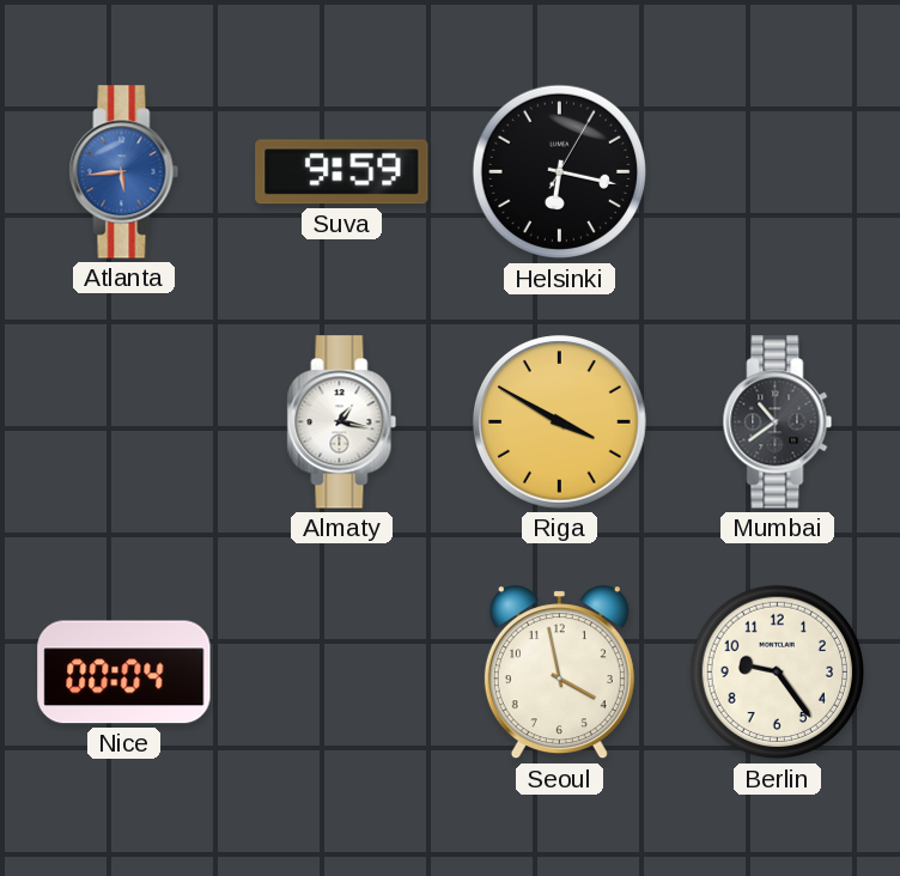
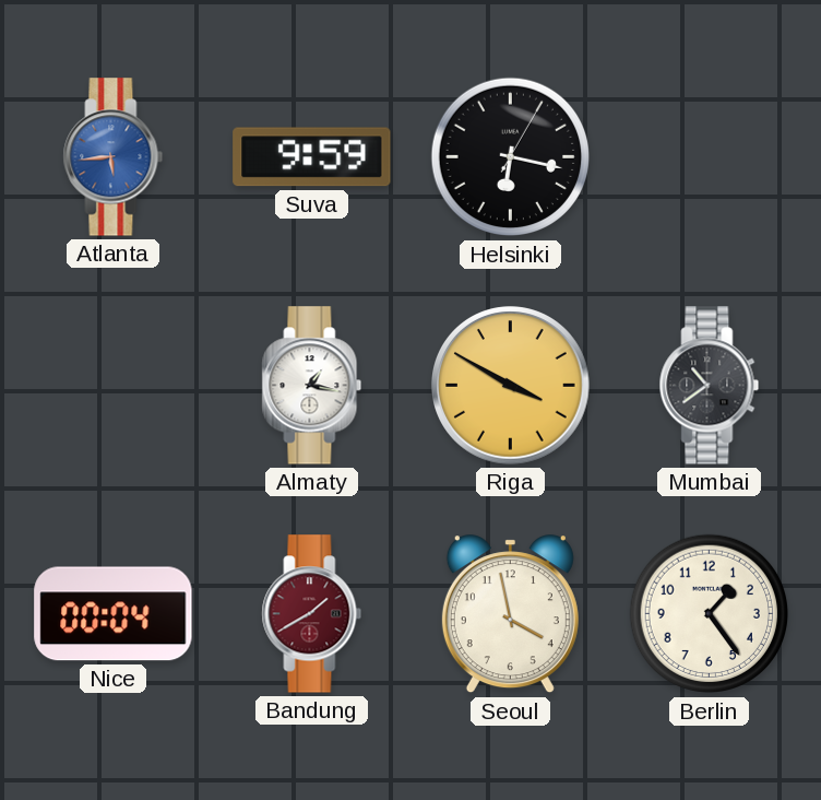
Bandung: none -> 1:40
Berlin: 9:24 -> 1:24
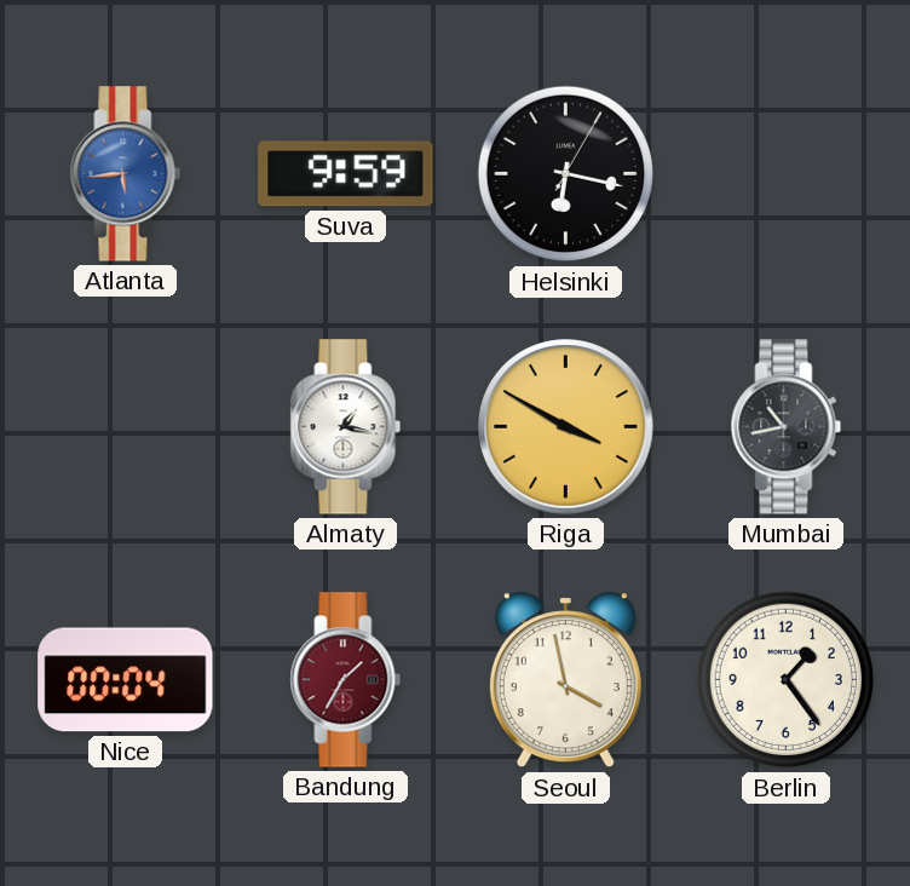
Mumbai: 10:39 -> 10:43
Bandung: 1:40 -> 1:35
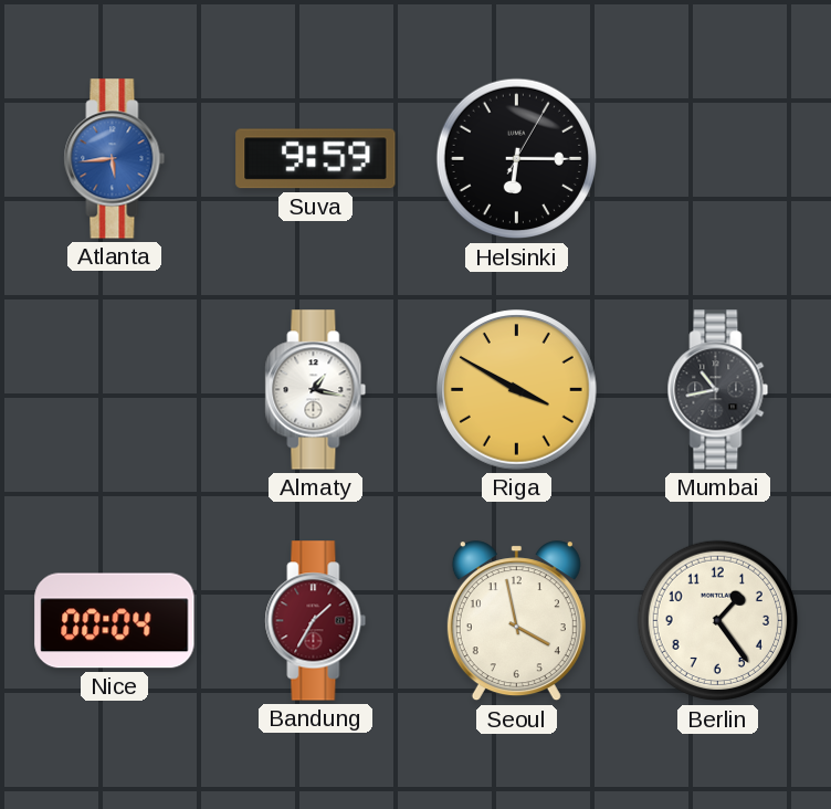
Helsinki: 6:17 -> 6:15
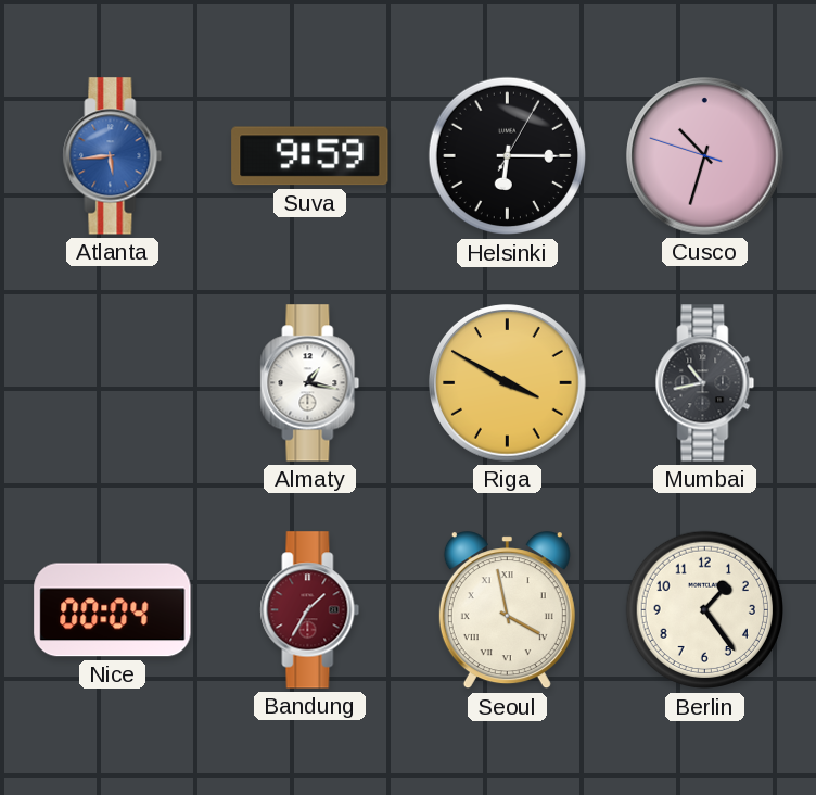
Cusco: none -> 10:32
Seoul numerals: Arabic -> Roman
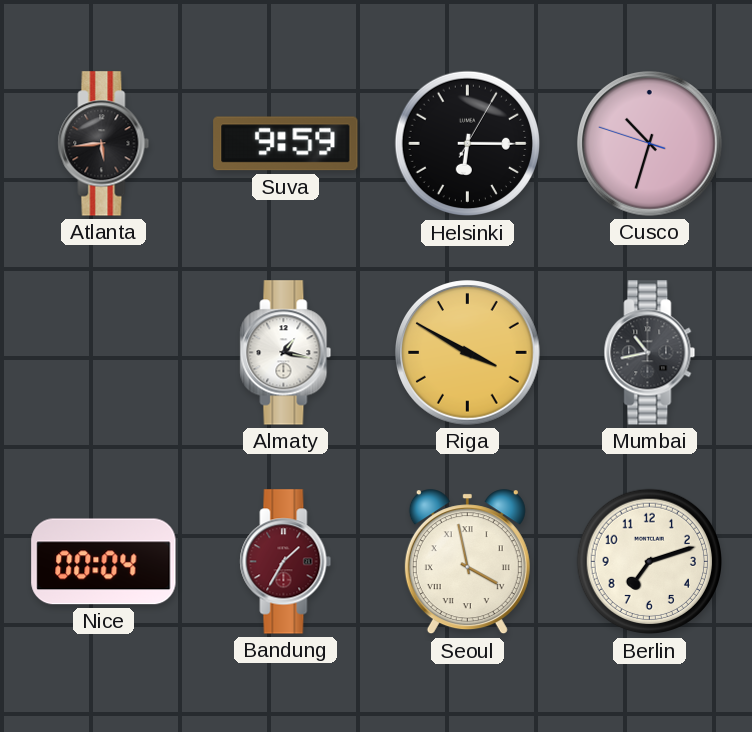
Atlanta dial: blue -> black
Berlin: 1:24 -> 7:12
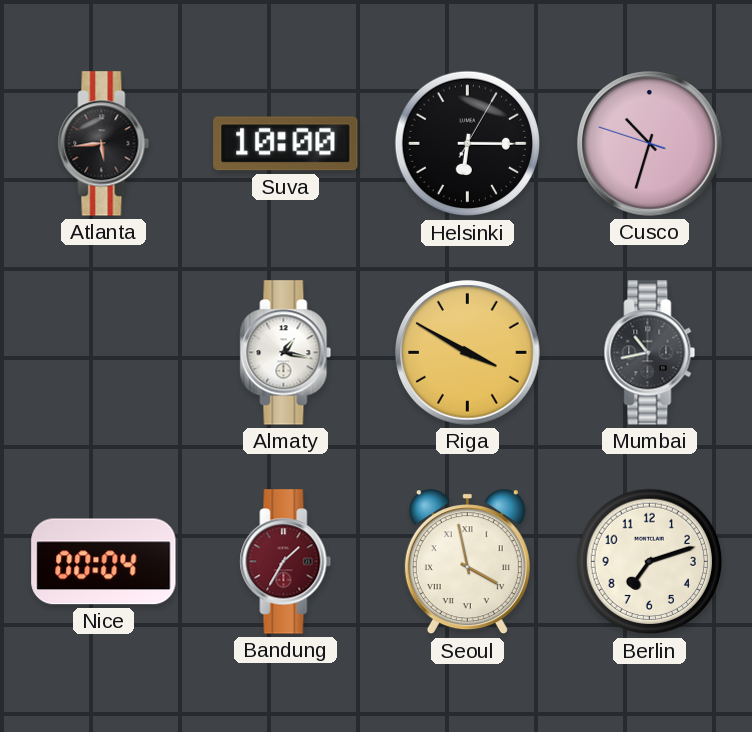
Suva: 9:59 -> 10:00
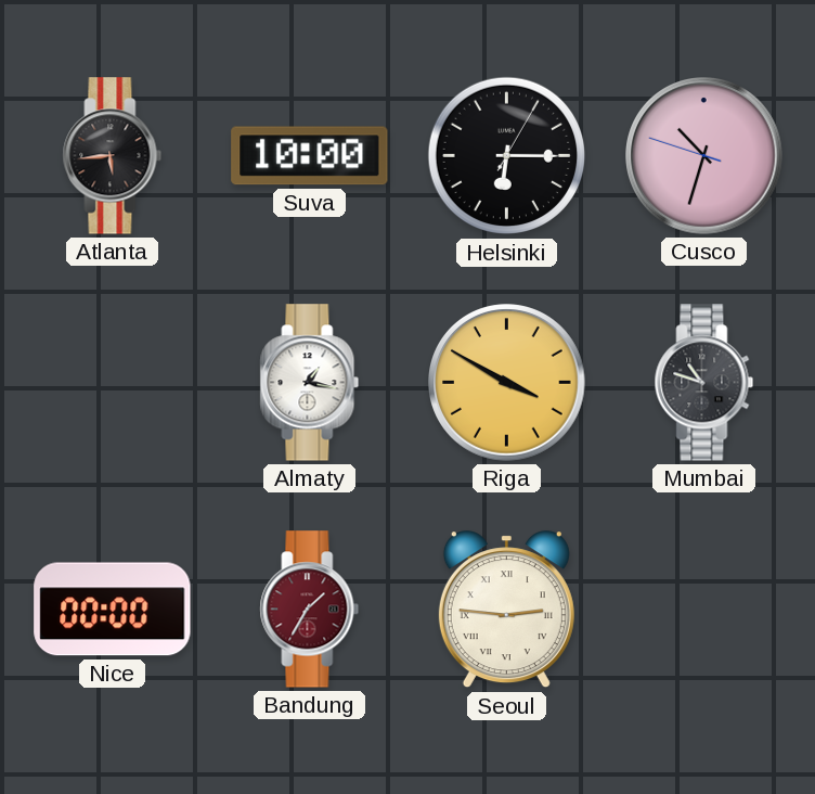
Mumbai: 10:43 -> 10:48
Nice: 00:04 -> 00:00
Seoul: 3:58 -> 2:46
Berlin: 7:12 -> none
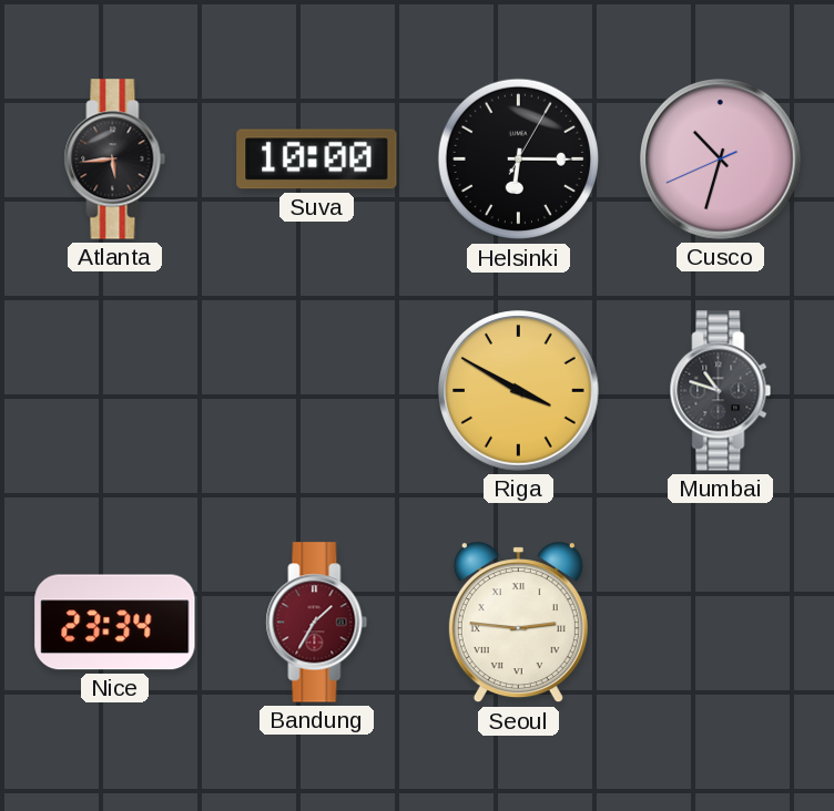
Cusco: 10:32:48 -> 10:32:41
Almaty: 1:17 -> none
Nice: 00:00 -> 23:34
